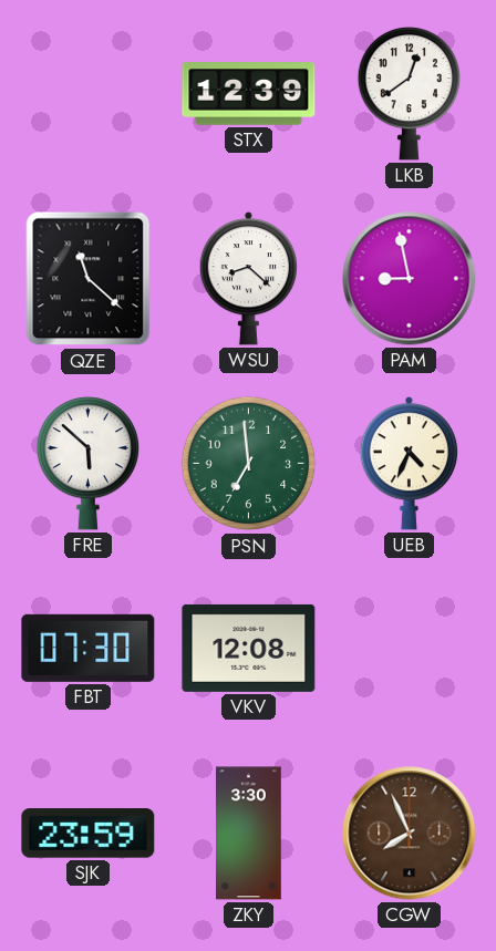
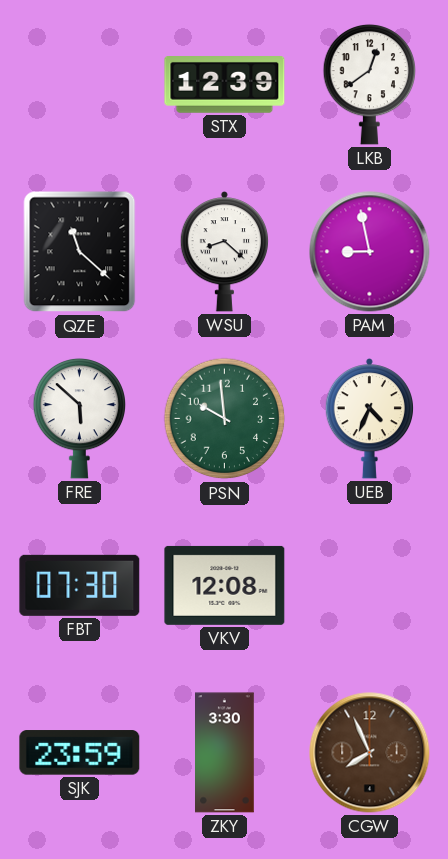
PSN: 6:59 -> 9:59
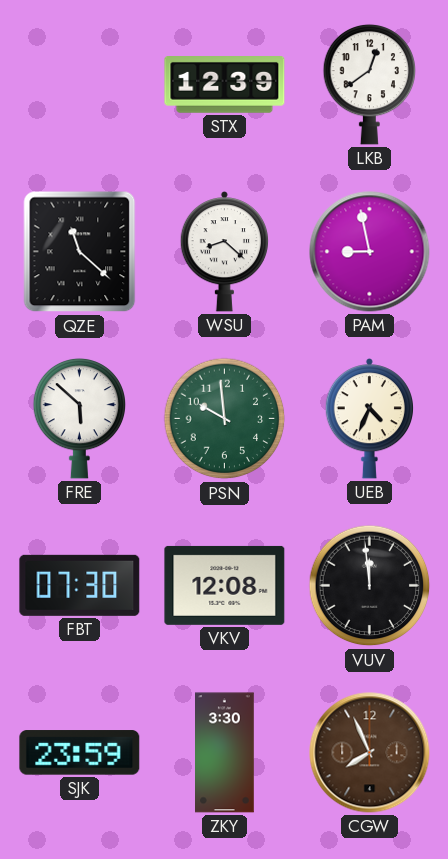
VUV: none -> 11:59
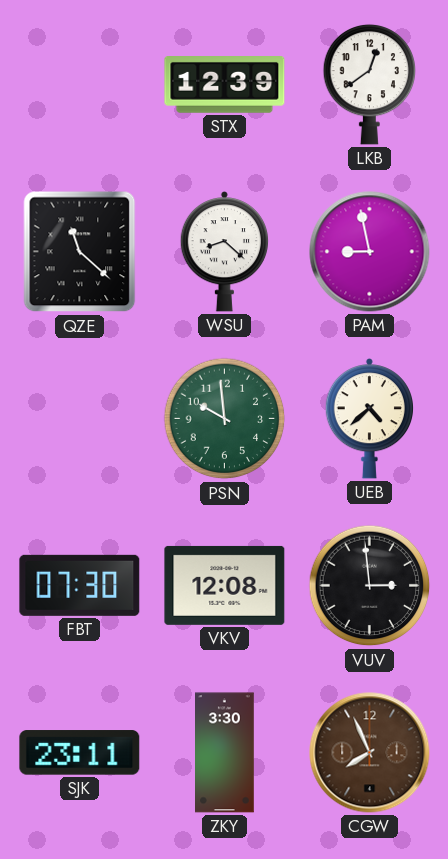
FRE: 5:52 -> none
UEB: 4:34 -> 4:38
VUV: 11:59 -> 2:59
SJK: 23:59 -> 23:11
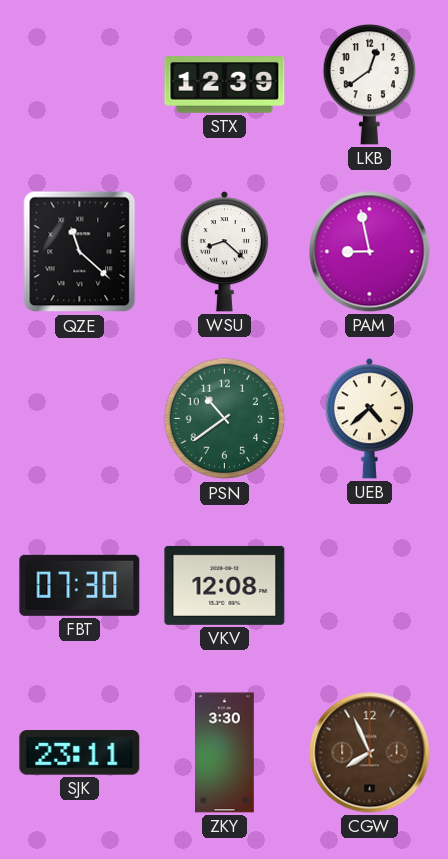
PSN: 9:59 -> 10:39
VUV: 2:59 -> none
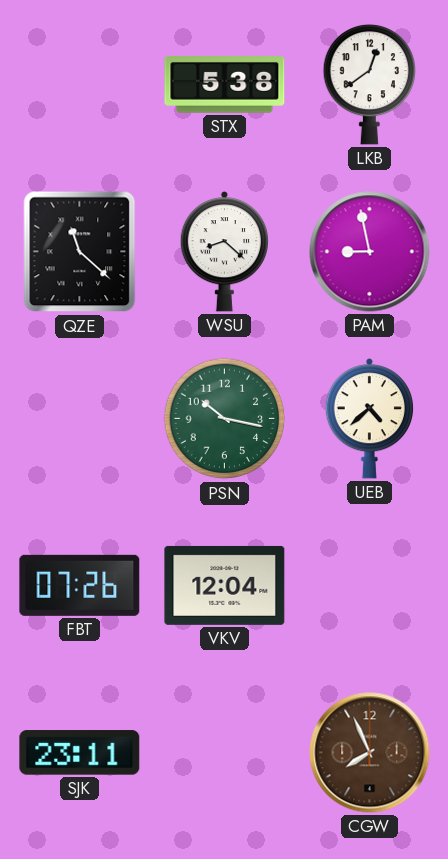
STX: 12:39 -> 5:38
PSN: 10:39 -> 10:17
FBT: 07:30 -> 07:26
VKV: 12:08 -> 12:04
ZKY: 3:30 -> none
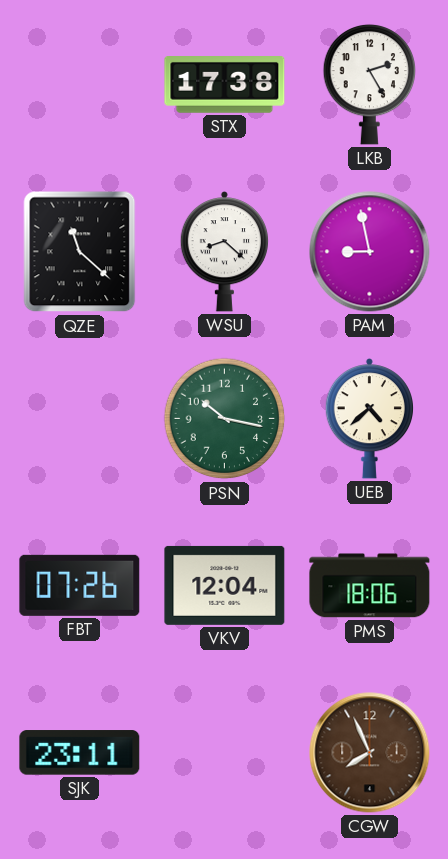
STX: 5:38 -> 17:38
LKB: 12:39 -> 2:25
PMS: none -> 18:06
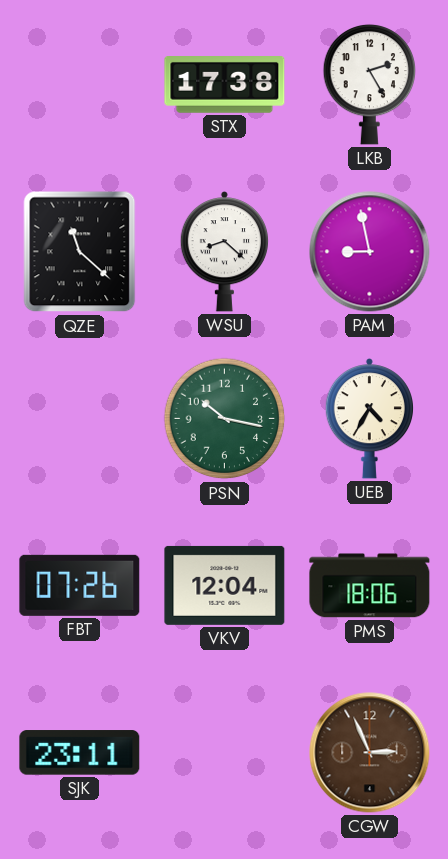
UEB: 4:38 -> 4:35
CGW: 7:56 -> 2:56
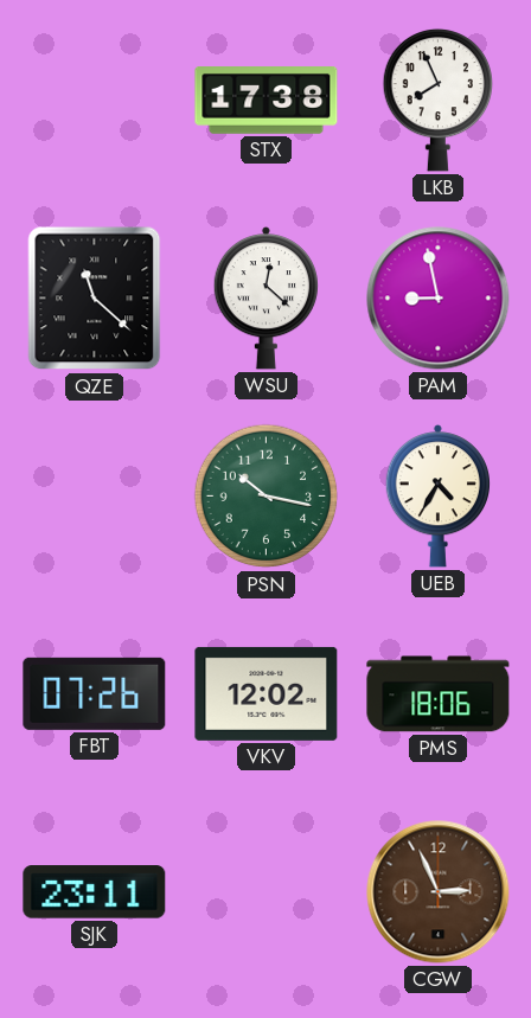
LKB: 2:25 -> 7:56
WSU: 8:22 -> 12:22
VKV: 12:04 -> 12:02
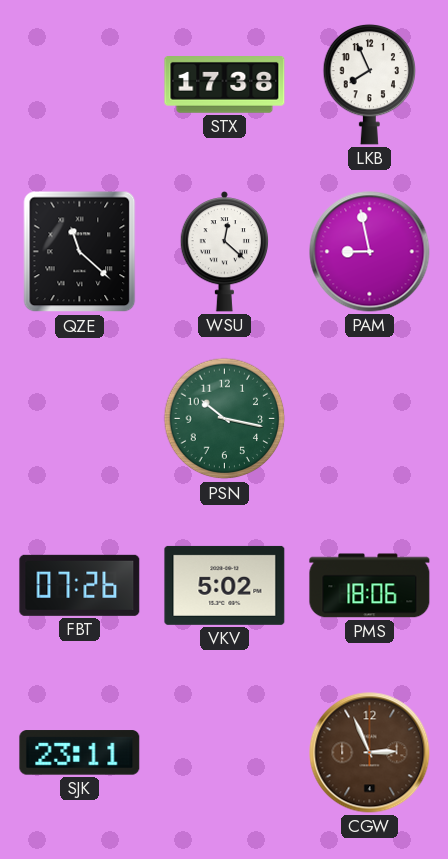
UEB: 4:35 -> none
VKV: 12:02 -> 5:02
